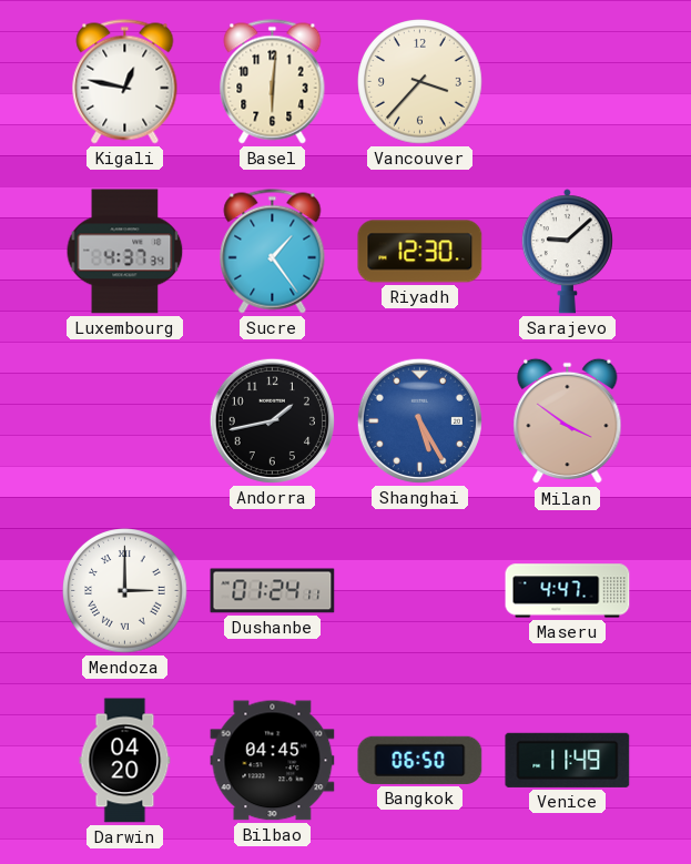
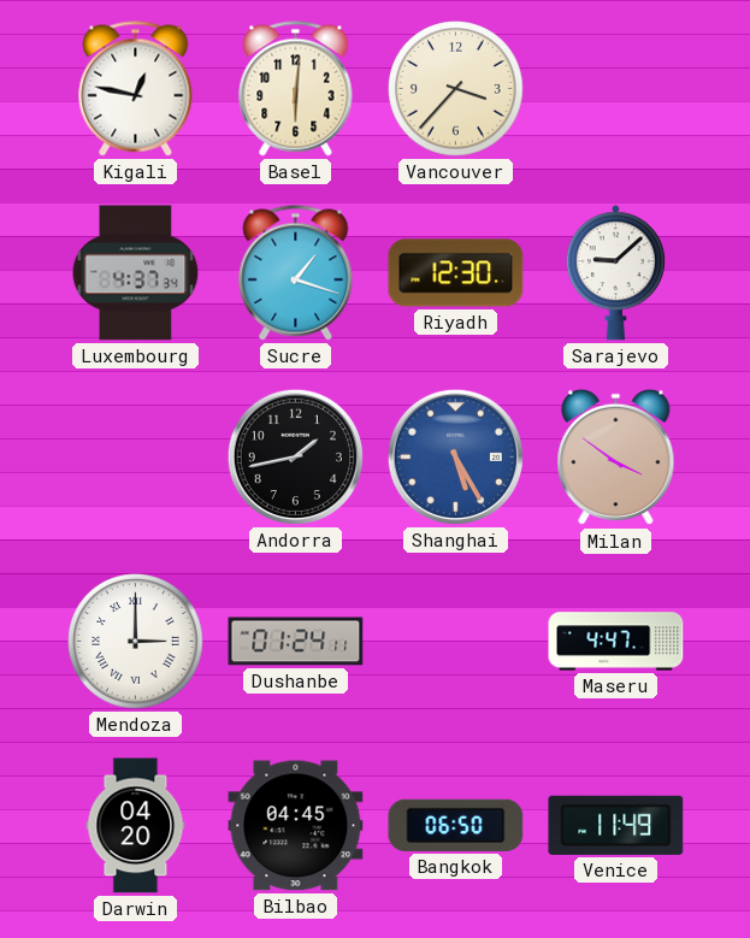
Sucre: 1:24 -> 1:18
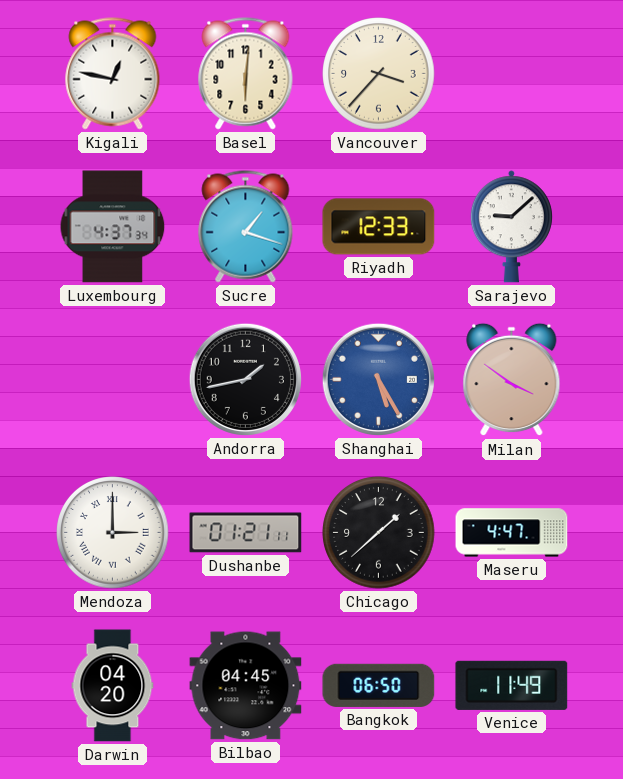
Riyadh: 12:30 -> 12:33
Dushanbe: 01:24 -> 01:21
Chicago: none -> 1:38
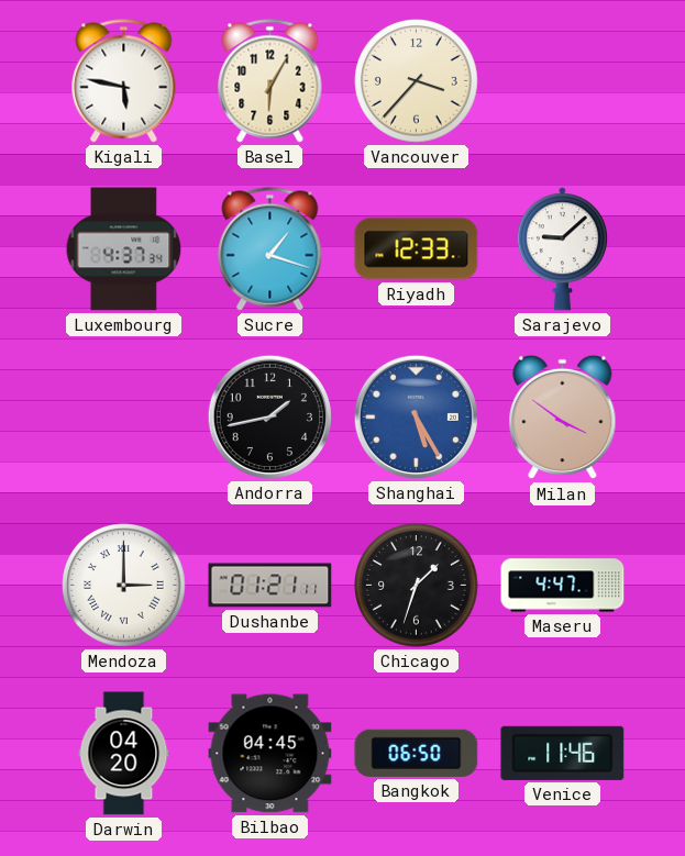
Kigali: 12:47 -> 5:47
Basel: 6:01 -> 6:05
Chicago: 1:38 -> 1:33
Venice: 11:49 -> 11:46
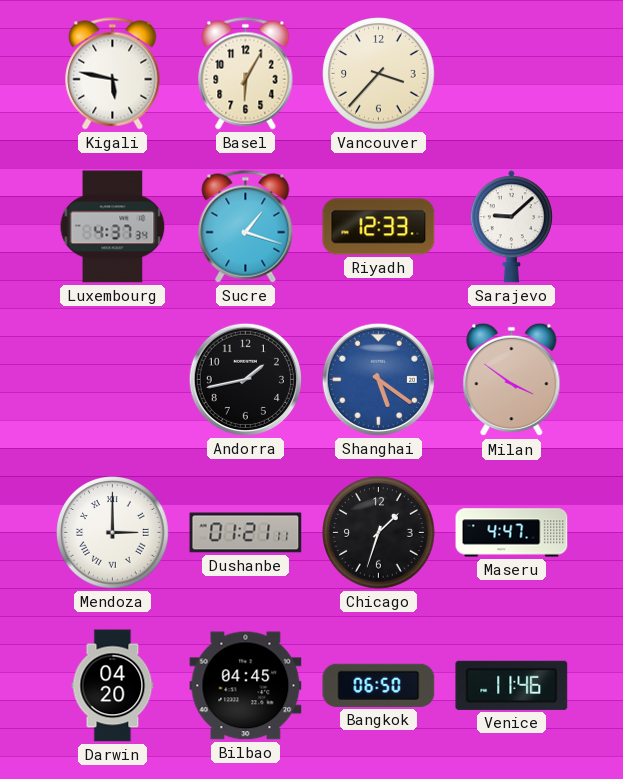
Shanghai: 5:25 -> 5:21
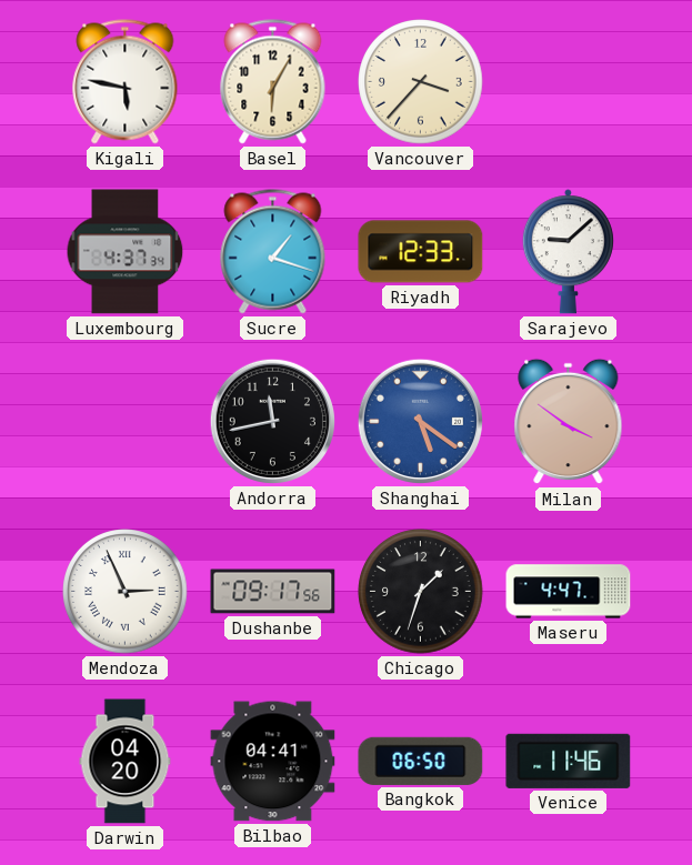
Andorra: 1:43 -> 11:43
Mendoza: 3:00 -> 2:56
Dushanbe: 01:21 -> 09:17
Bilbao: 04:45 -> 04:41
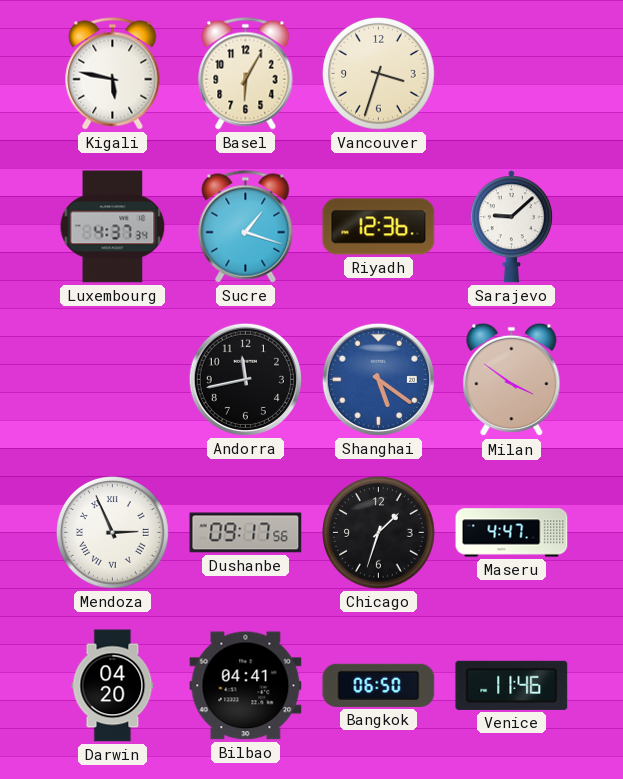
Vancouver: 3:37 -> 3:33
Riyadh: 12:33 -> 12:36
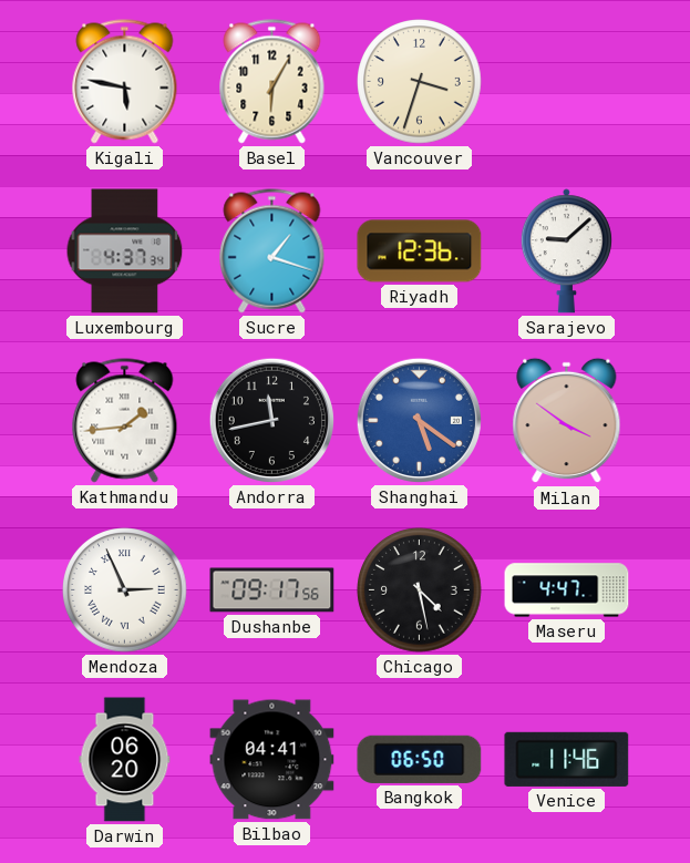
Kathmandu: none -> 1:44
Chicago: 1:33 -> 4:28
Darwin: 04:20 -> 06:20
